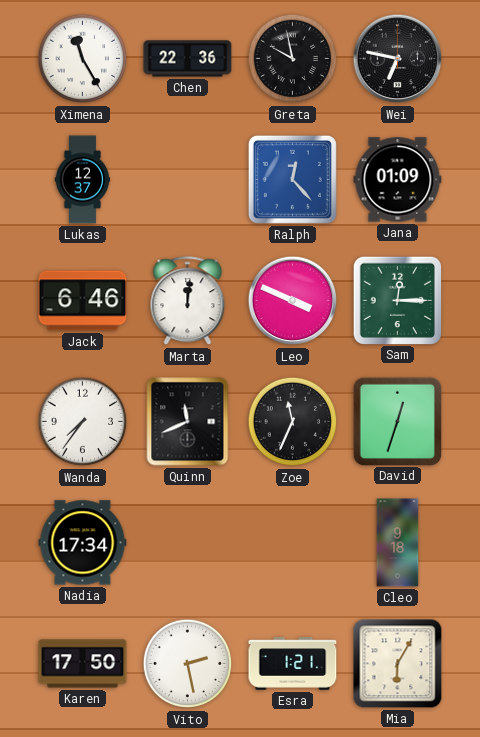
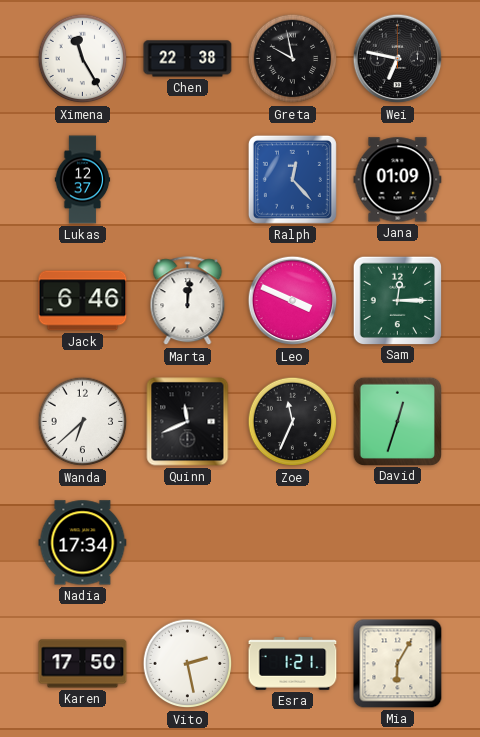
Chen: 22:36 -> 22:38
Wanda: 7:36 -> 6:38
Cleo: 9:18 -> none
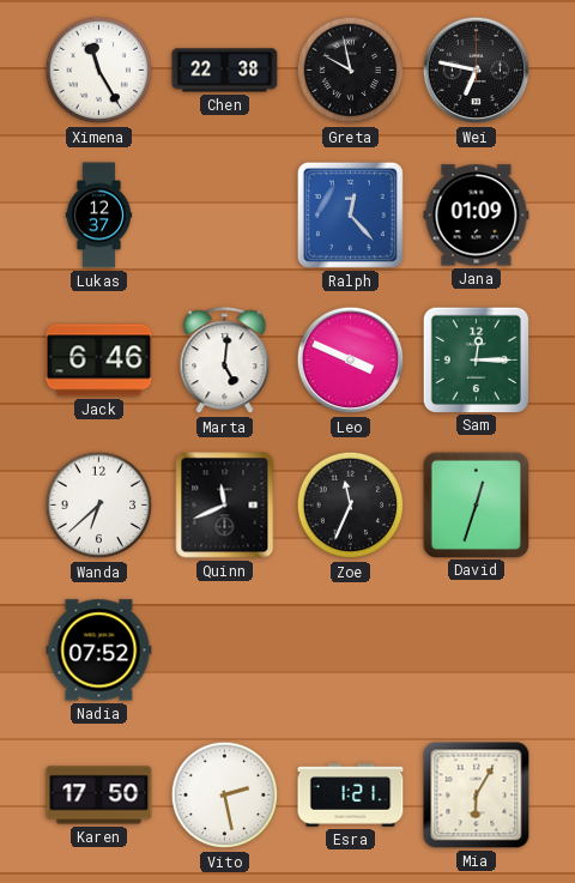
Marta: 12:01 -> 5:01
Nadia: 17:34 -> 07:52
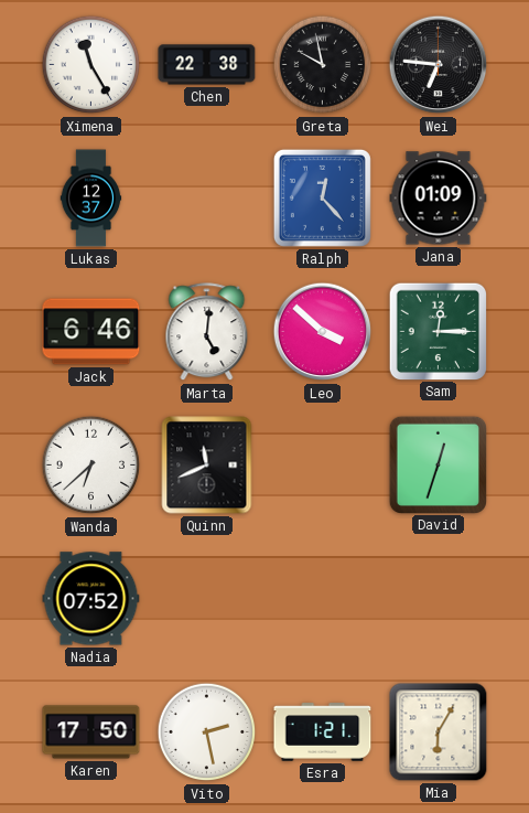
Wei: 6:47 -> 6:46
Leo: 3:49 -> 3:52
Zoe: 11:34 -> none
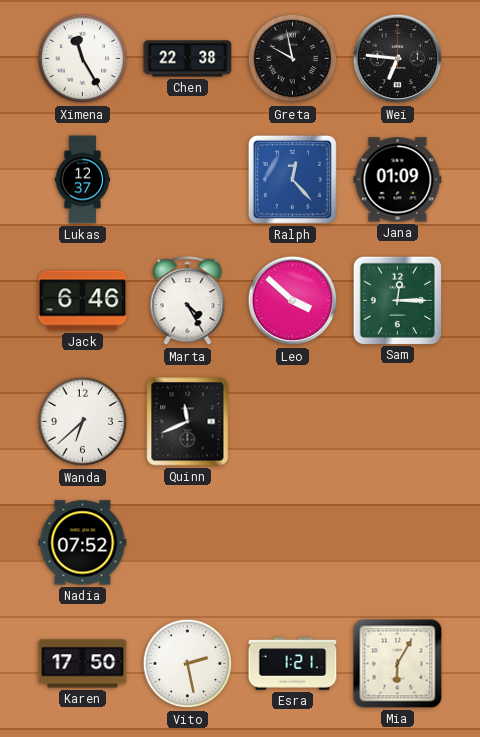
Marta: 5:01 -> 4:25
David: 12:33 -> none
